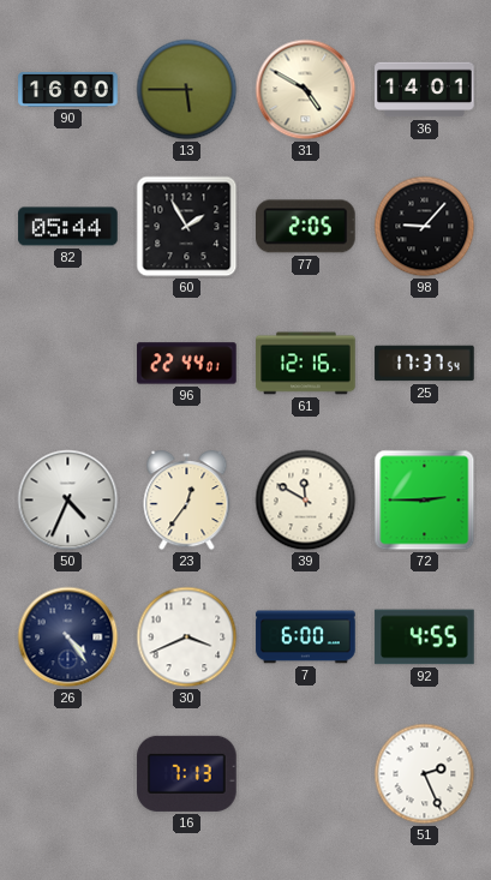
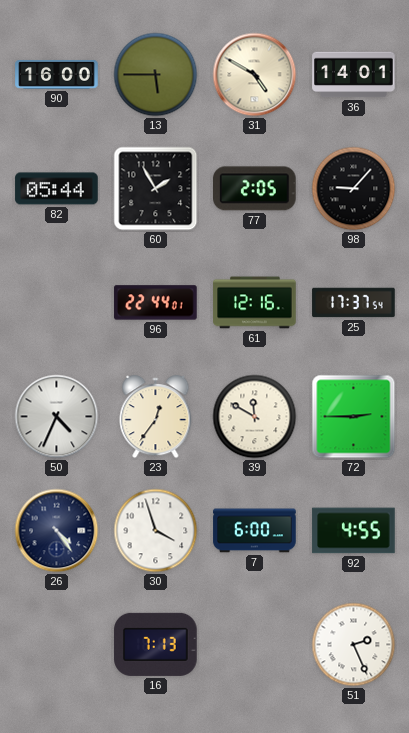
30: 3:41 -> 3:57
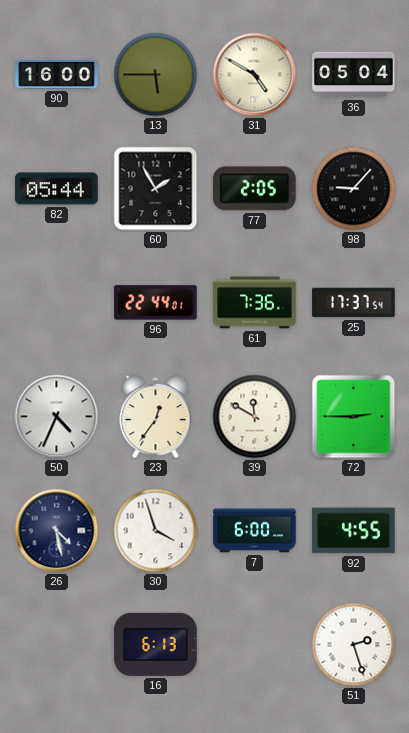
36: 14:01 -> 05:04
61: 12:16 -> 7:36
26: 4:24 -> 4:28
16: 7:13 -> 6:13
51: 2:26 -> 2:27
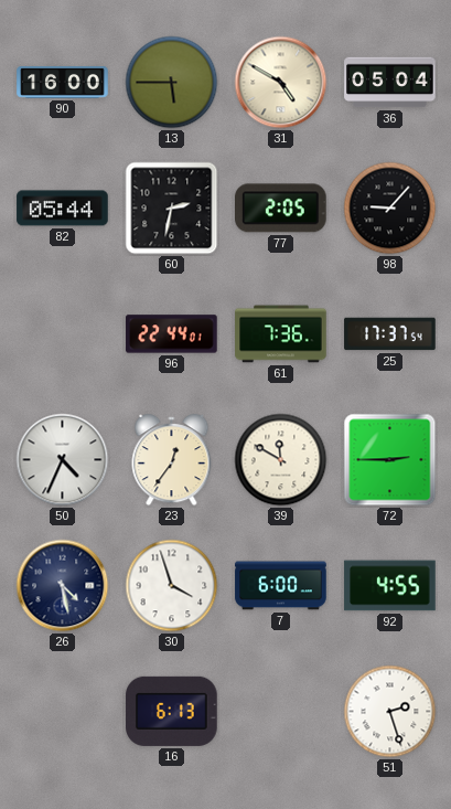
60: 1:55 -> 2:32
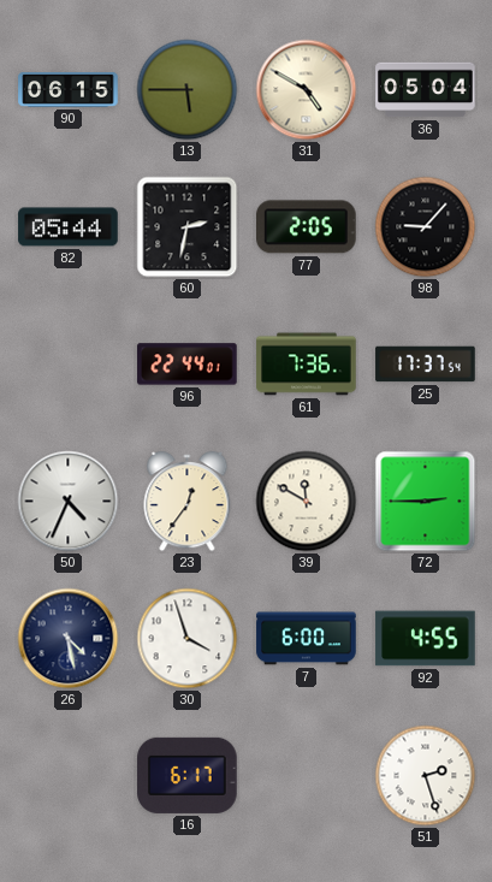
90: 16:00 -> 06:15
16: 6:13 -> 6:17
